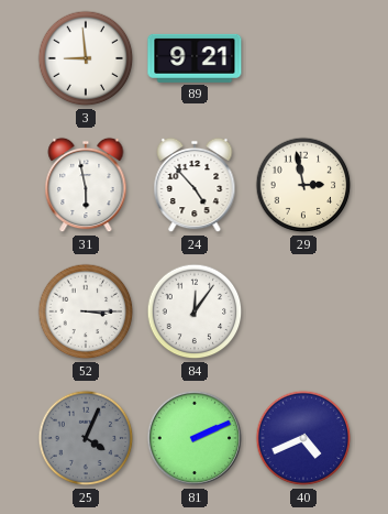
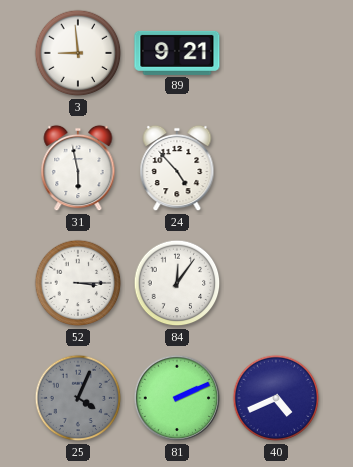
29: 2:58 -> none
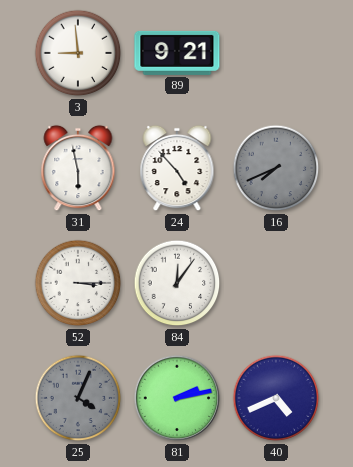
16: none -> 7:41
81: 2:11 -> 2:13
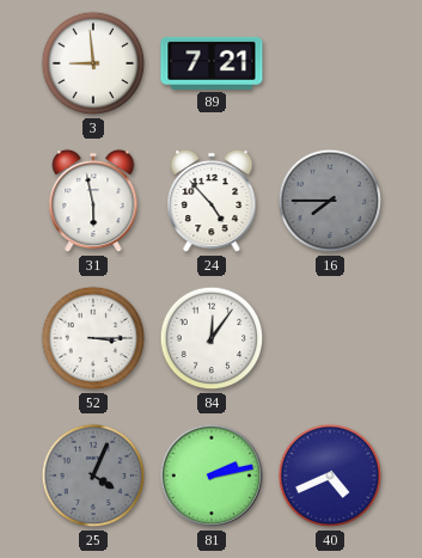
89: 9:21 -> 7:21
16: 7:41 -> 7:45
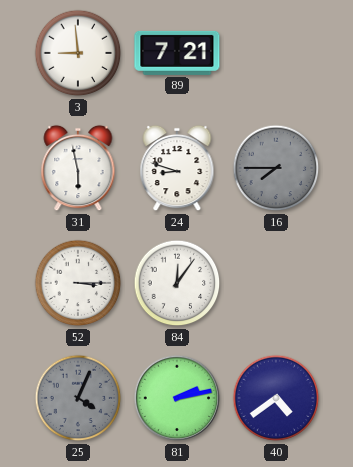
24: 4:53 -> 8:48
40: 4:41 -> 4:39
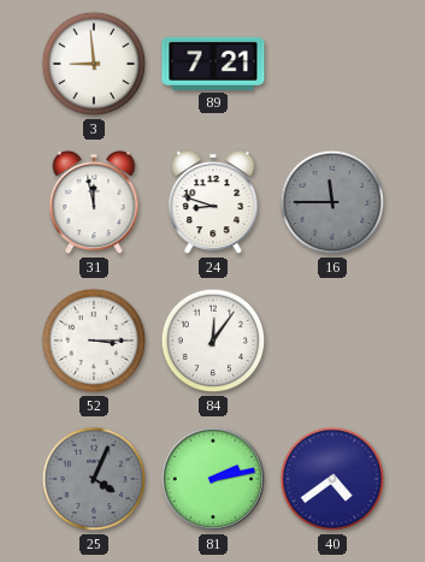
31: 5:58 -> 11:58
16: 7:45 -> 11:45
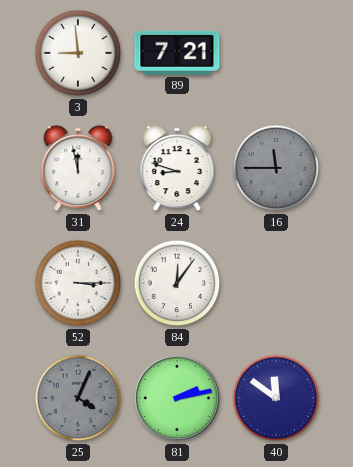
40: 4:39 -> 11:51
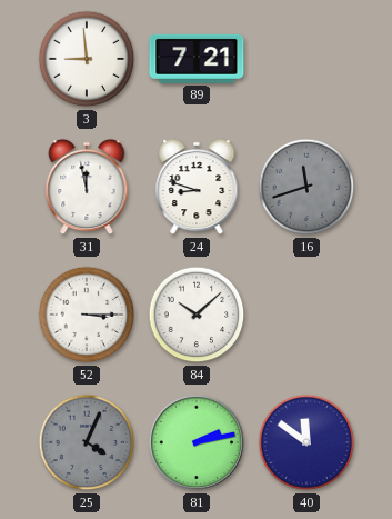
16: 11:45 -> 11:42
84: 12:06 -> 10:08
